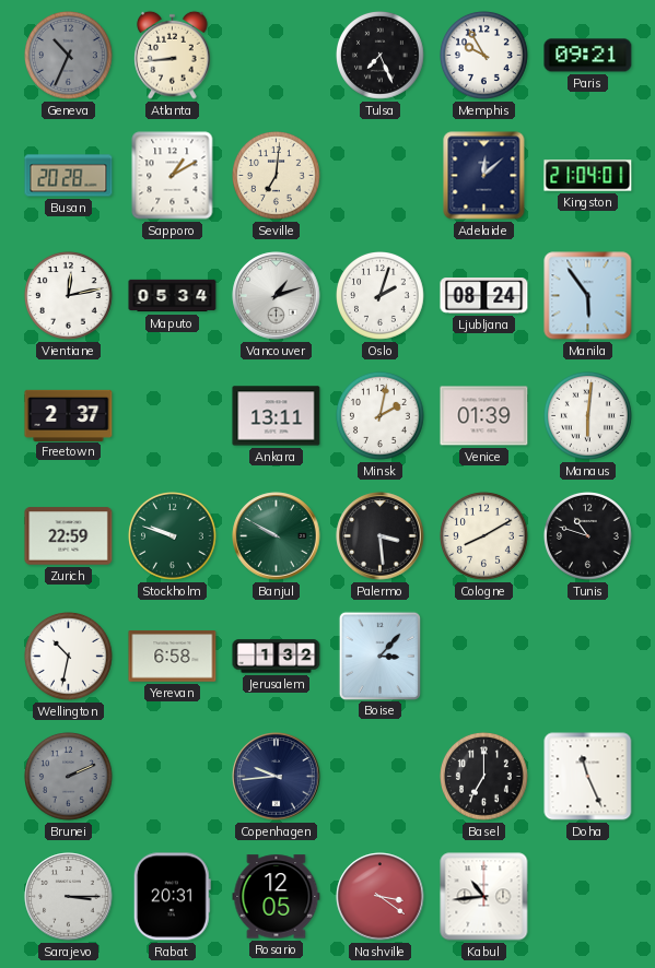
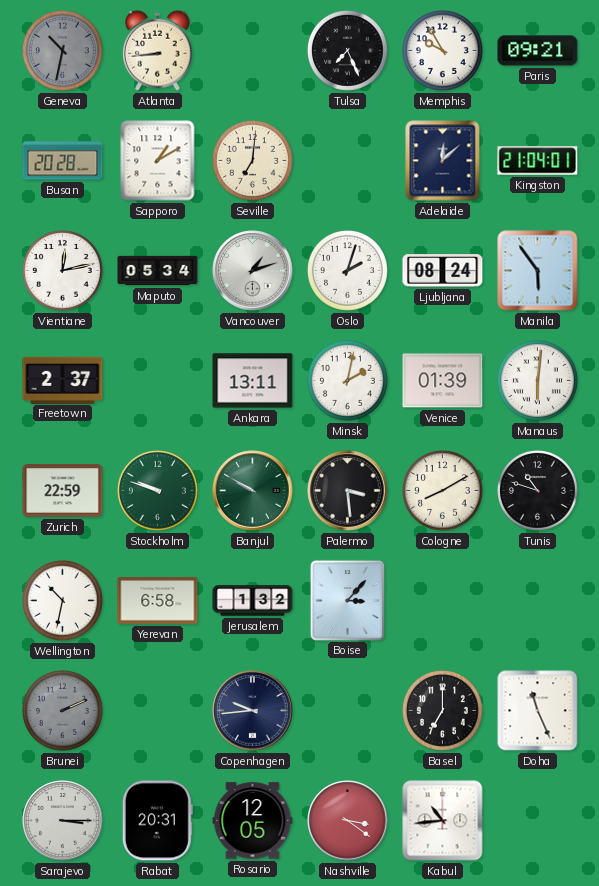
Geneva: 10:34 -> 10:32
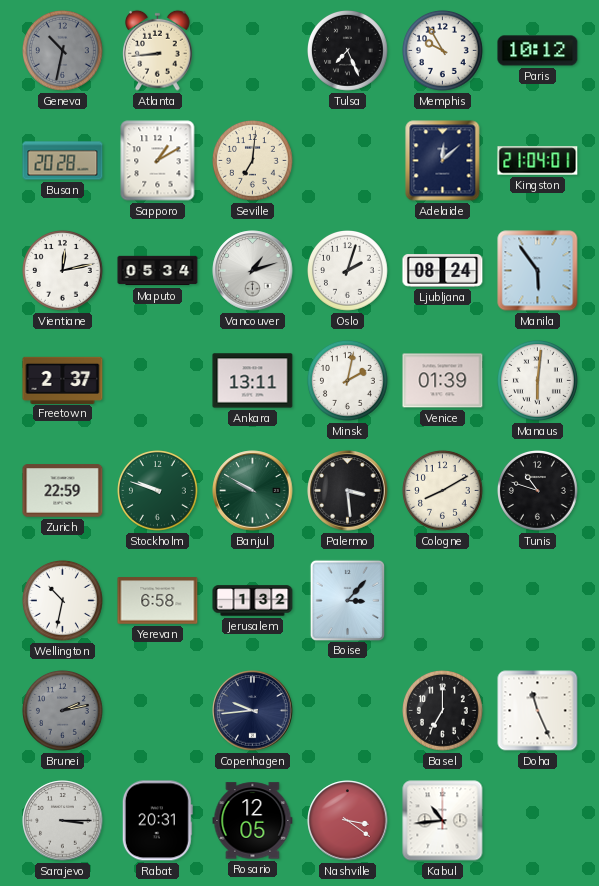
Paris: 09:21 -> 10:12
Brunei: 2:11 -> 2:13
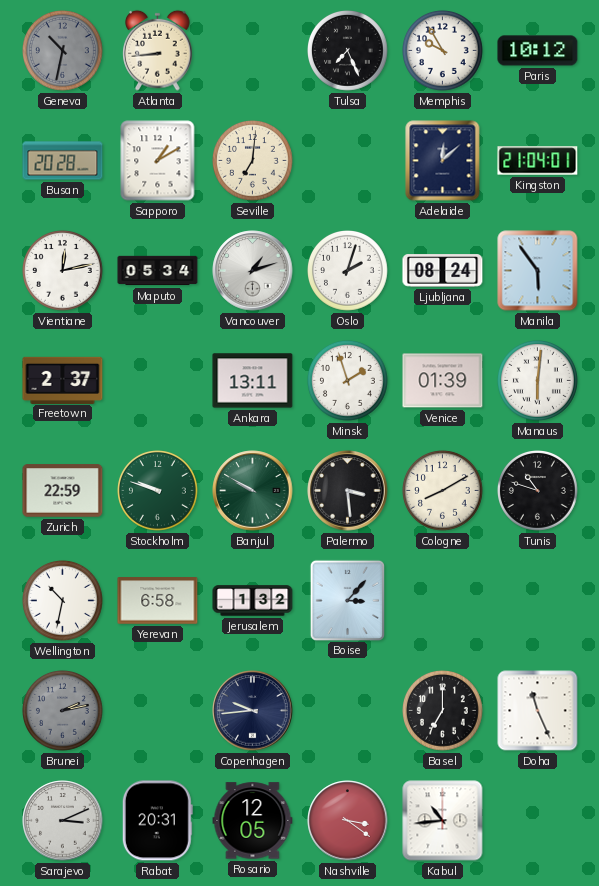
Minsk: 2:02 -> 1:57
Sarajevo: 3:15 -> 3:11
